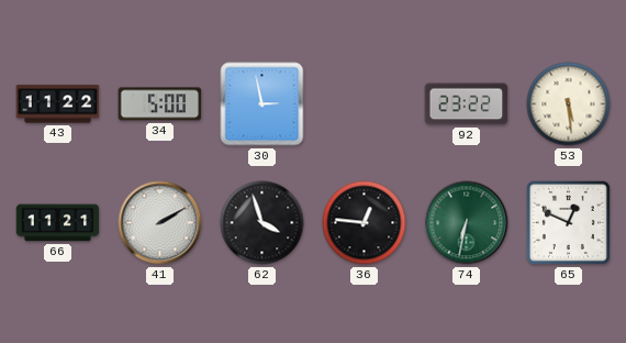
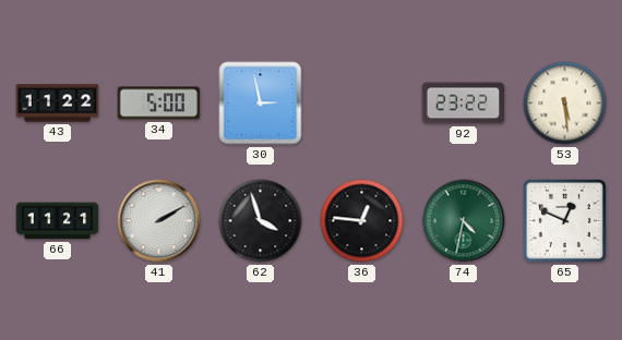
74: 6:32 -> 4:32
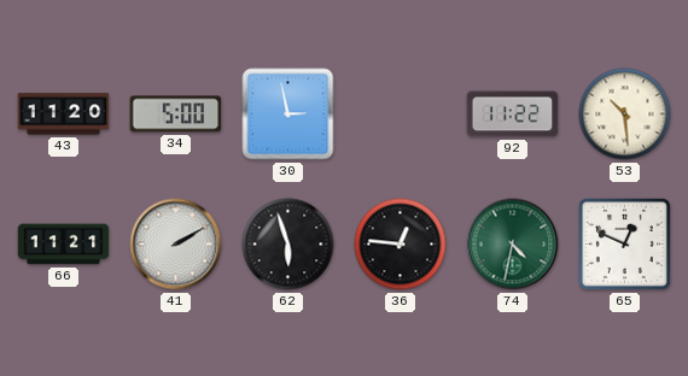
43: 11:22 -> 11:20
92: 23:22 -> 11:22
53: 5:29 -> 10:29
62: 3:57 -> 5:57
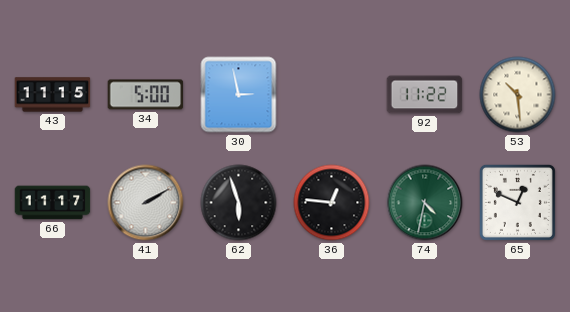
43: 11:20 -> 11:15
66: 11:21 -> 11:17
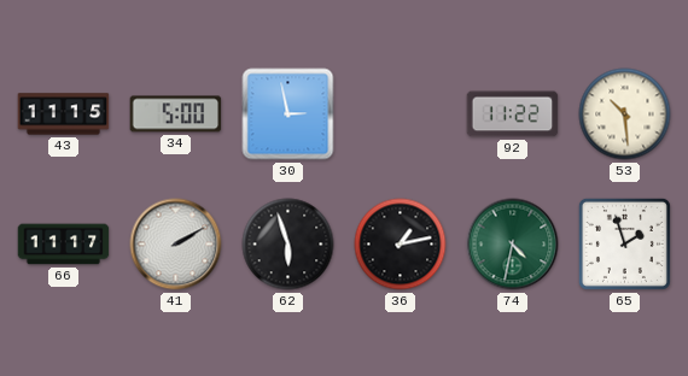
36: 12:46 -> 1:13
65: 12:49 -> 1:57
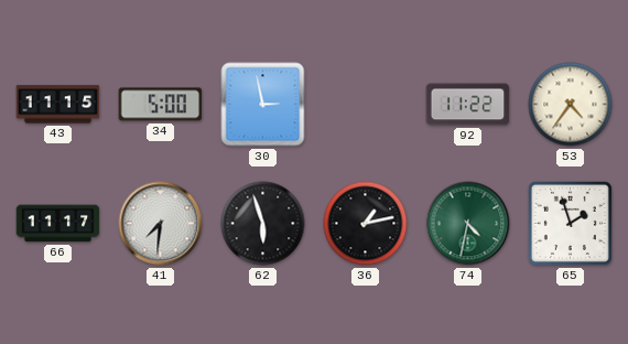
53: 10:29 -> 4:36
41: 2:10 -> 7:31
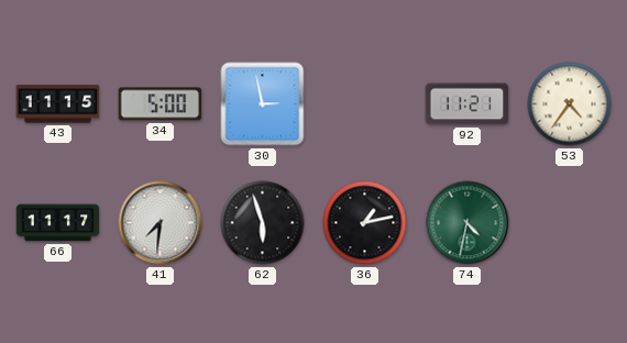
92: 11:22 -> 11:21
65: 1:57 -> none
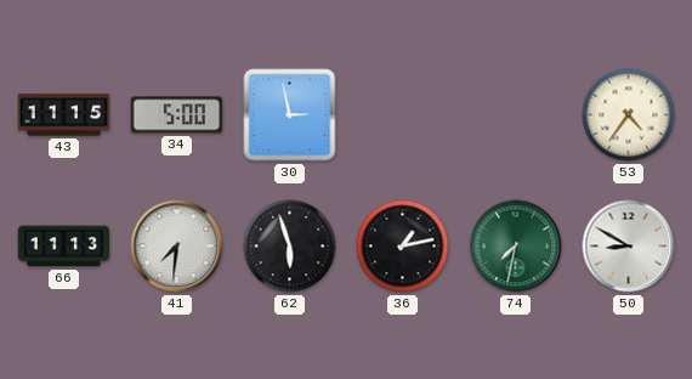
92: 11:21 -> none
66: 11:17 -> 11:13
74: 4:32 -> 7:32
50: none -> 8:50
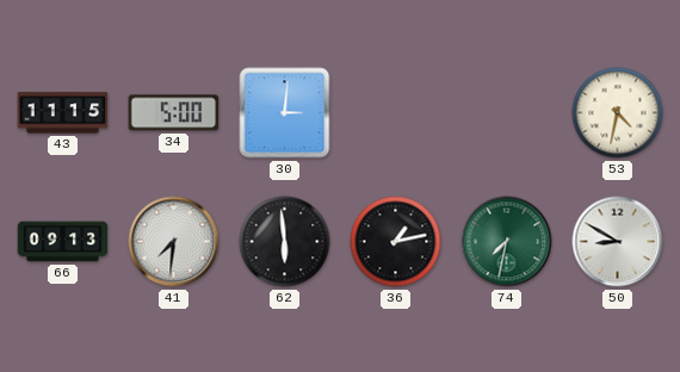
30: 2:58 -> 3:01
53: 4:36 -> 4:32
66: 11:13 -> 09:13
62: 5:57 -> 5:59
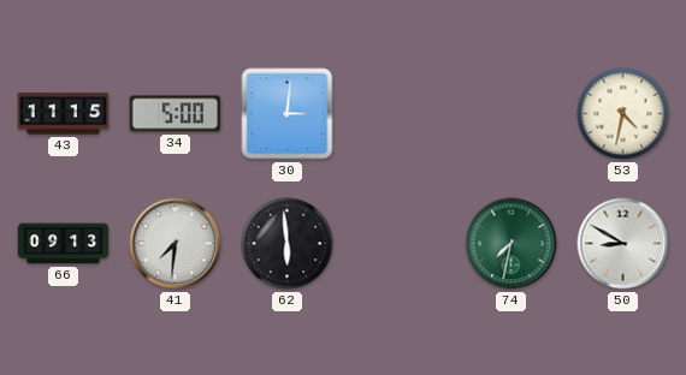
36: 1:13 -> none
